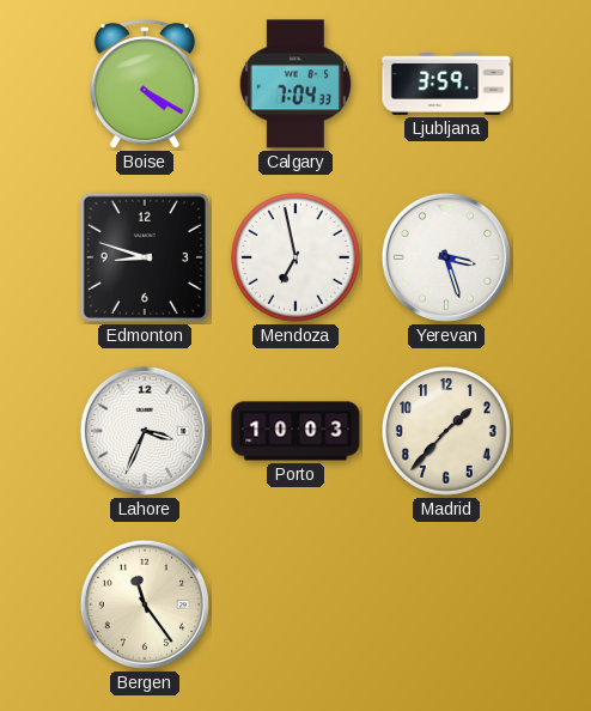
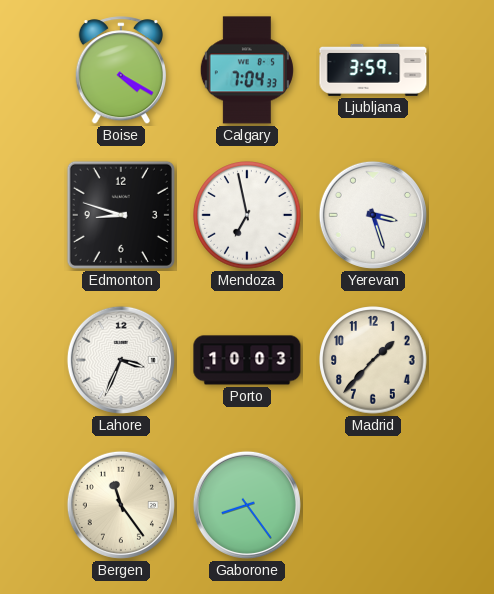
Gaborone: none -> 8:24
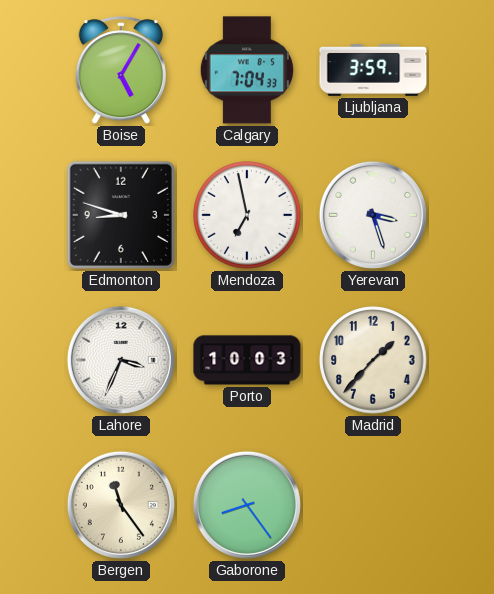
Boise: 4:20 -> 5:05
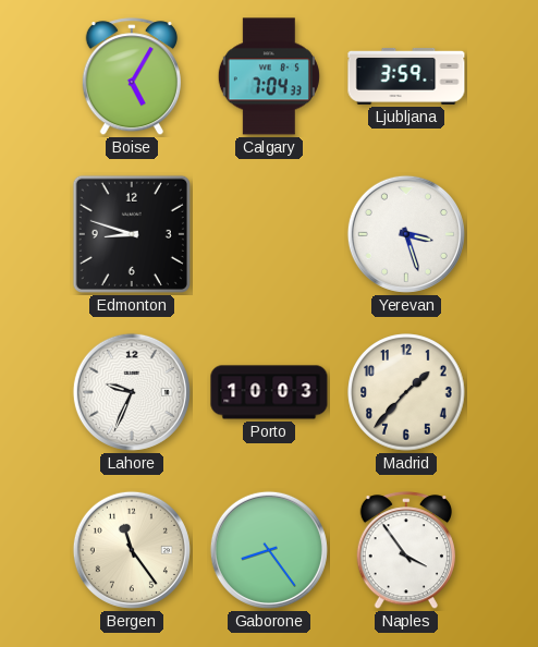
Mendoza: 6:58 -> none
Lahore: 3:34 -> 9:34
Naples: none -> 3:54
